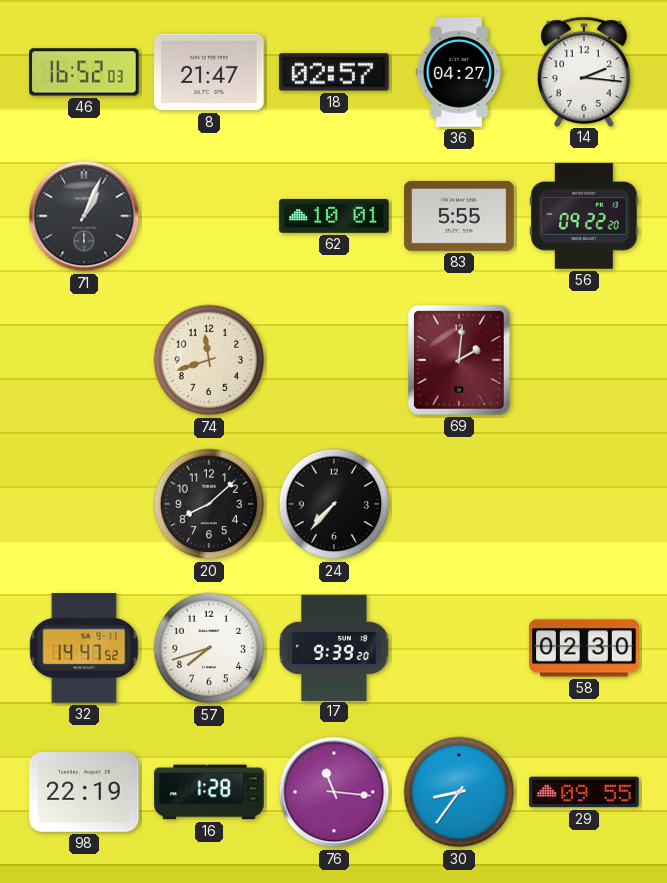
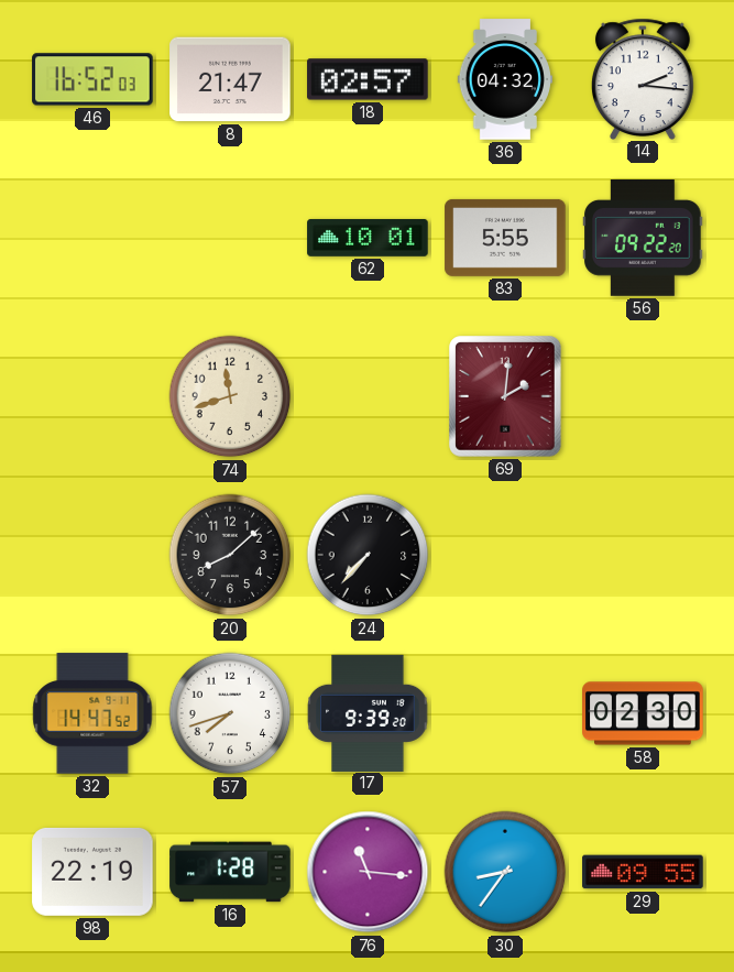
36: 04:27 -> 04:32
71: 1:04 -> none
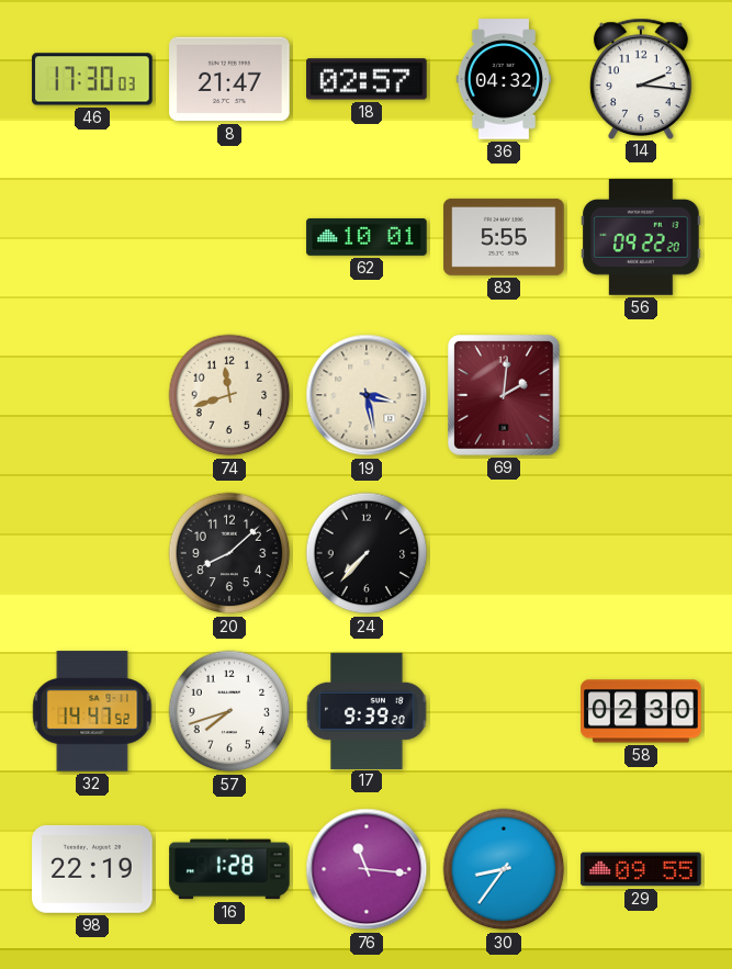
46: 16:52 -> 17:30
19: none -> 3:28
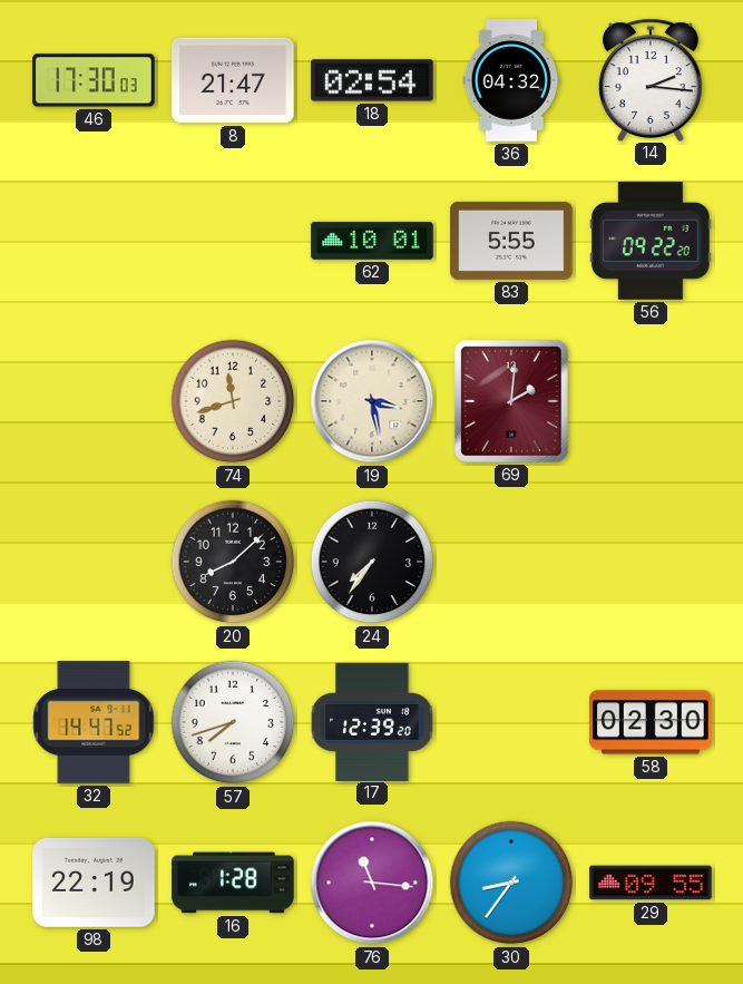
18: 02:57 -> 02:54
24: 7:37 -> 7:36
17: 9:39 -> 12:39
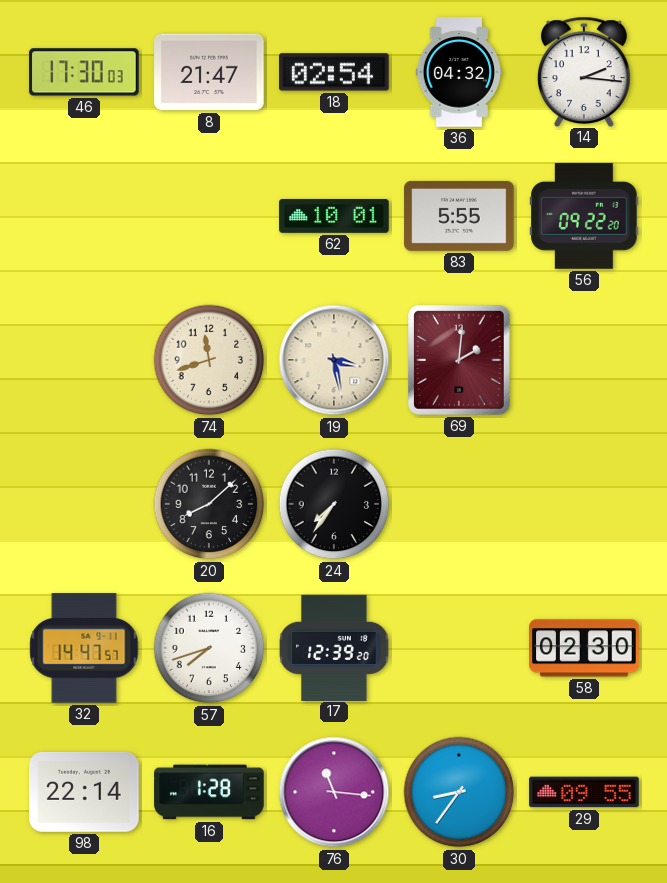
32: 14:47:52 -> 14:47:57
98: 22:19 -> 22:14
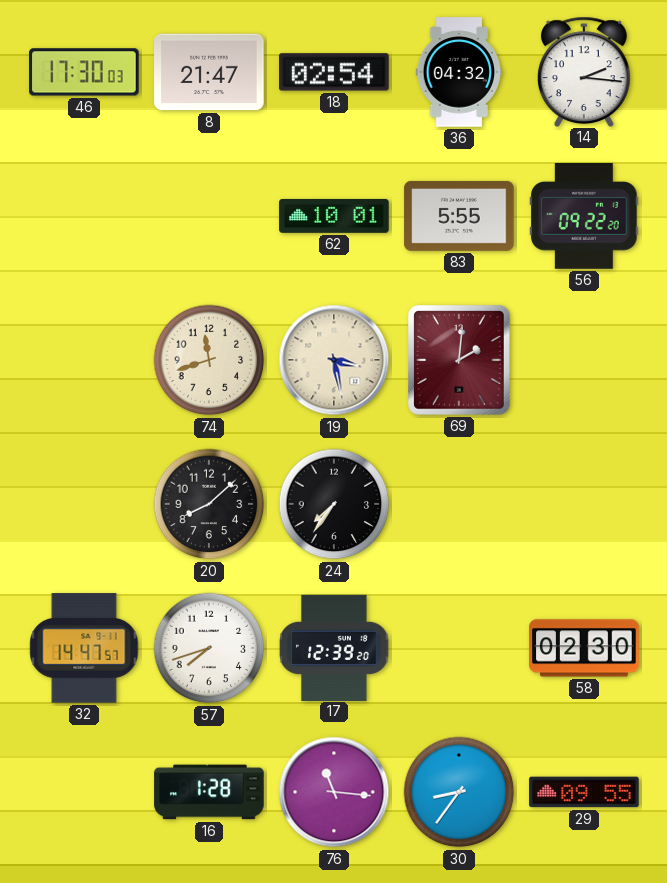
98: 22:14 -> none
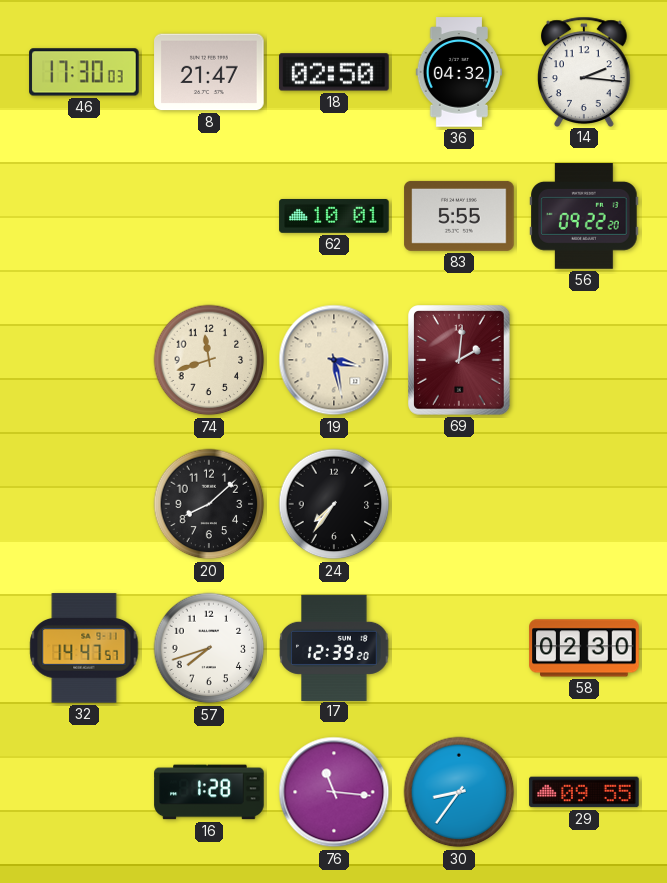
18: 02:54 -> 02:50
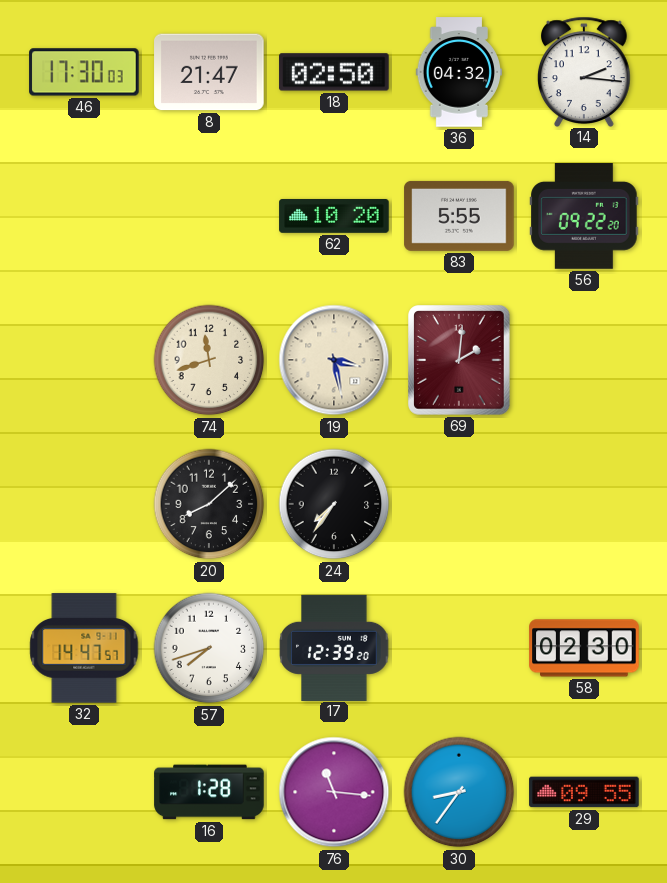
62: 10:01 -> 10:20
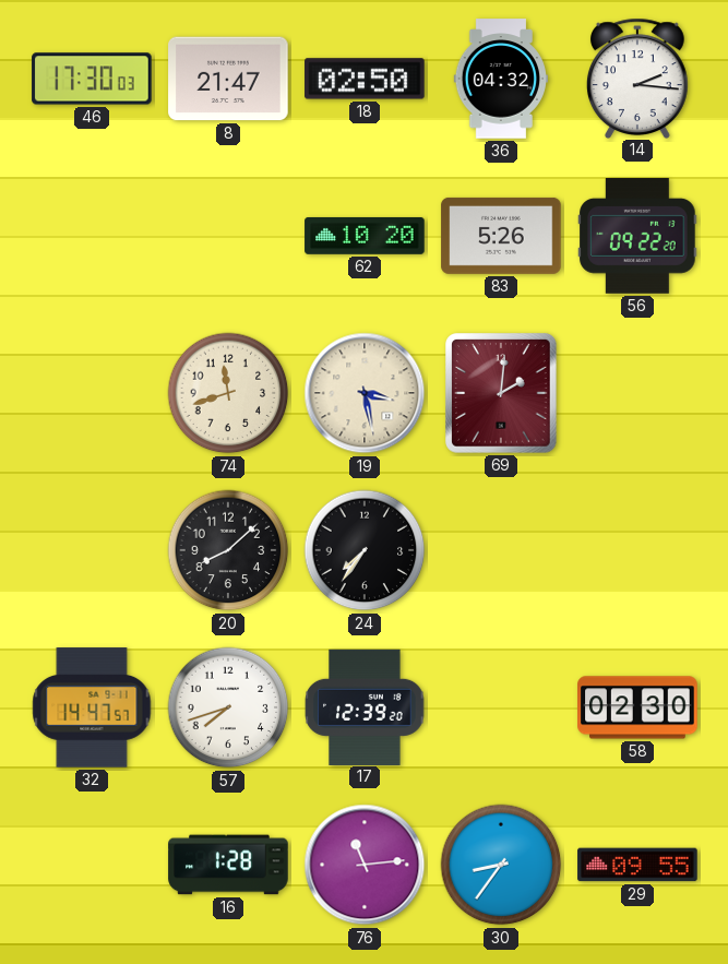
83: 5:55 -> 5:26
76: 11:16 -> 11:14
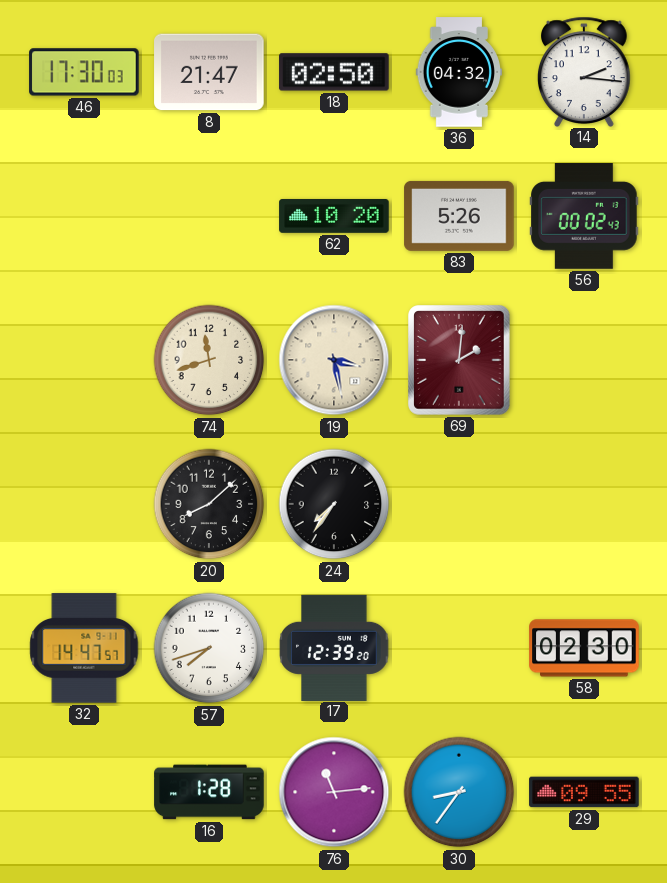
56: 09:22 -> 00:02
